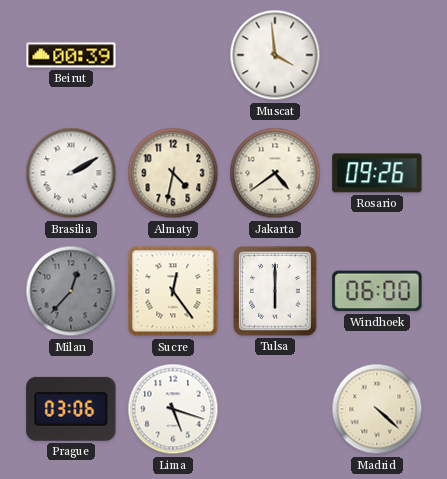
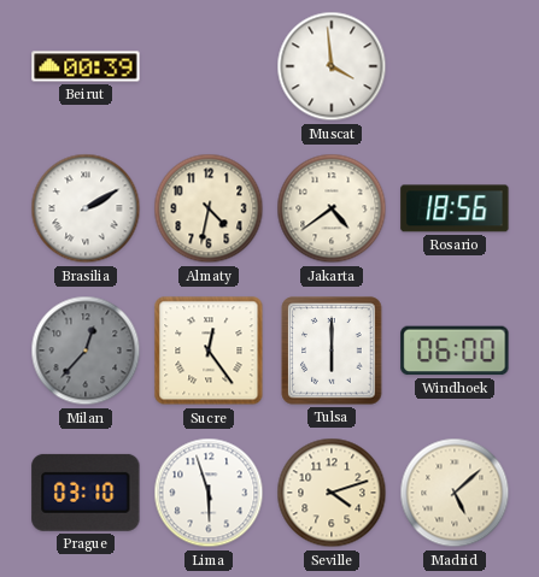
Rosario: 09:26 -> 18:56
Prague: 03:06 -> 03:10
Lima: 5:18 -> 5:57
Seville: none -> 4:12
Madrid: 4:22 -> 5:08
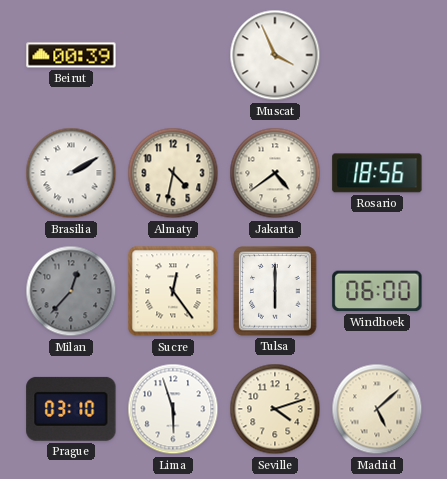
Muscat: 3:59 -> 3:56
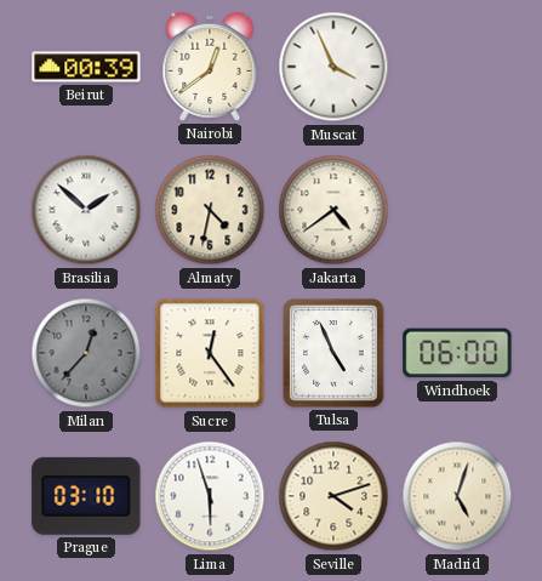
Nairobi: none -> 12:39
Brasilia: 2:10 -> 1:52
Rosario: 18:56 -> none
Tulsa: 6:00 -> 4:56
Madrid: 5:08 -> 5:03
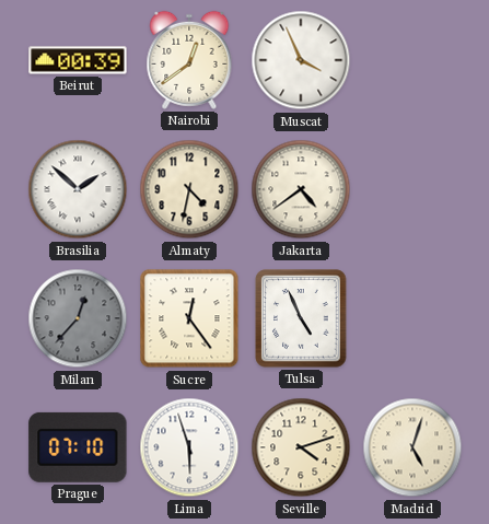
Windhoek: 06:00 -> none
Prague: 03:10 -> 07:10
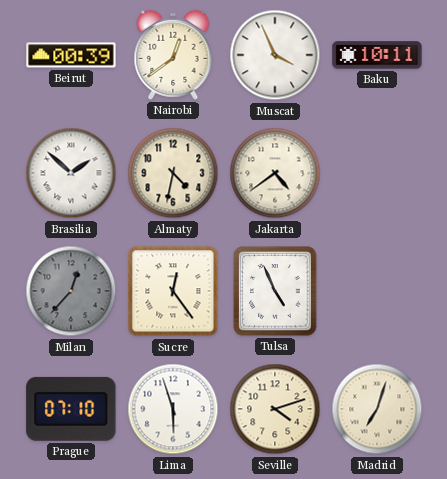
Baku: none -> 10:11
Madrid: 5:03 -> 7:03
